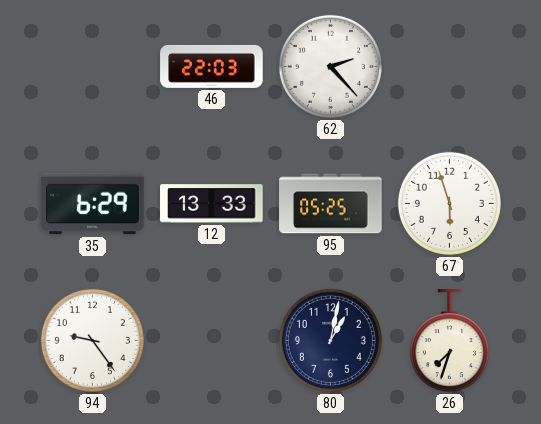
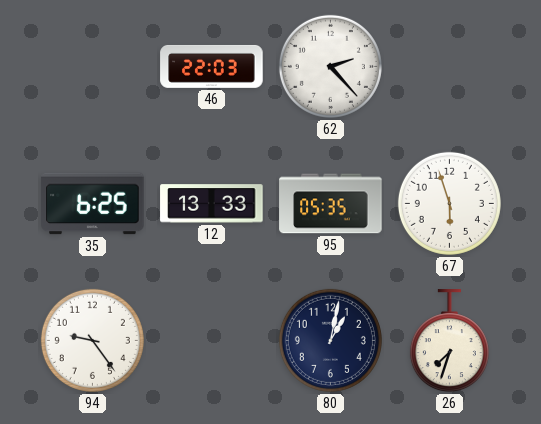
35: 6:29 -> 6:25
95: 05:25 -> 05:35
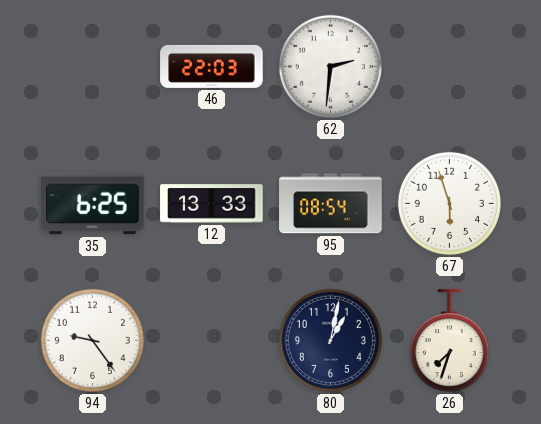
62: 2:23 -> 2:31
95: 05:35 -> 08:54
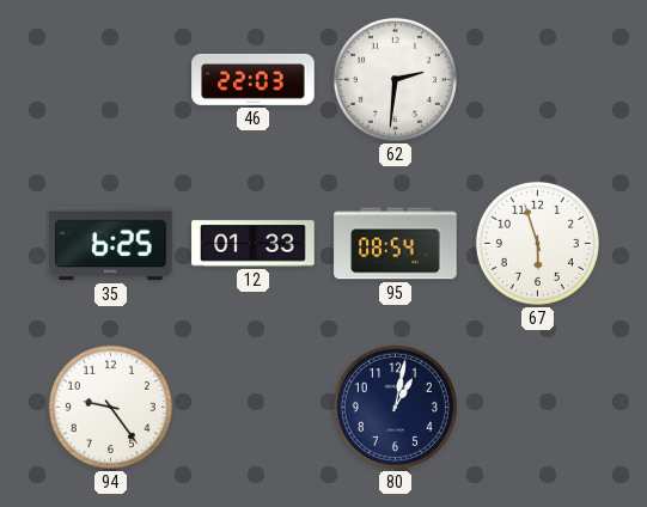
12: 13:33 -> 01:33
26: 7:33 -> none
